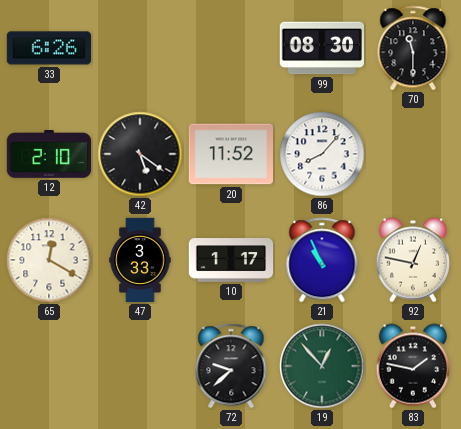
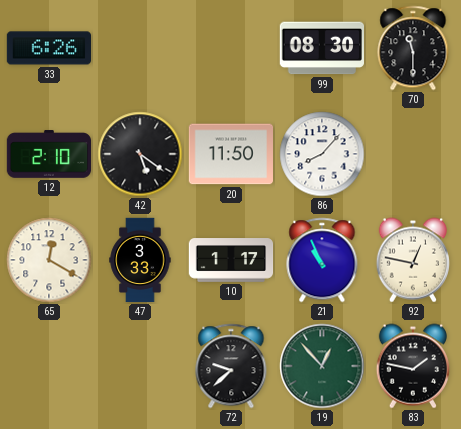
20: 11:52 -> 11:50
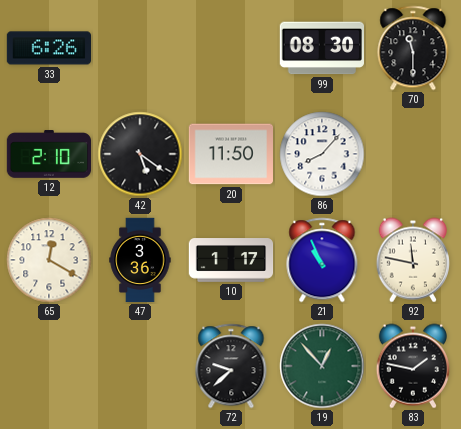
47: 3:33 -> 3:36
92: 12:47 -> 11:47
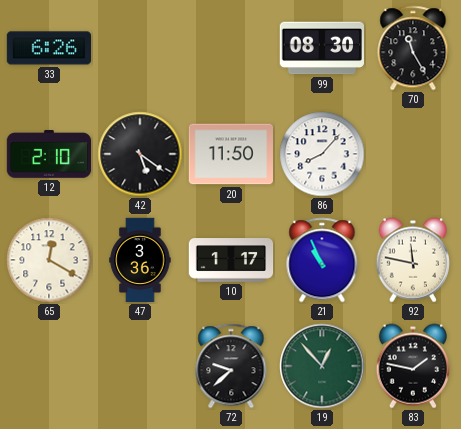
70: 11:30 -> 11:25
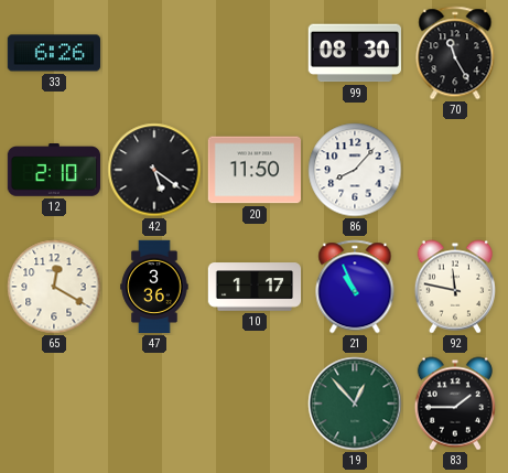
72: 9:38 -> none
83: 1:47 -> 1:45
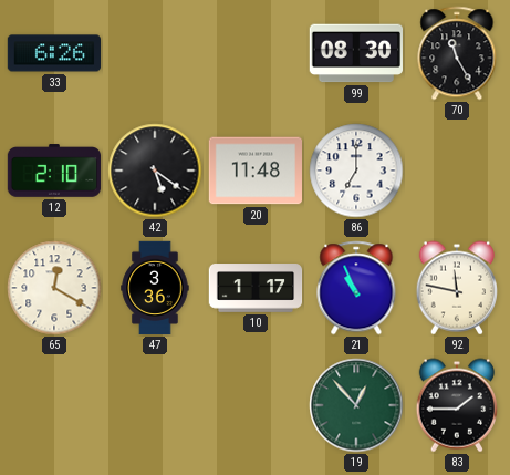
20: 11:50 -> 11:48
86: 8:07 -> 7:00
